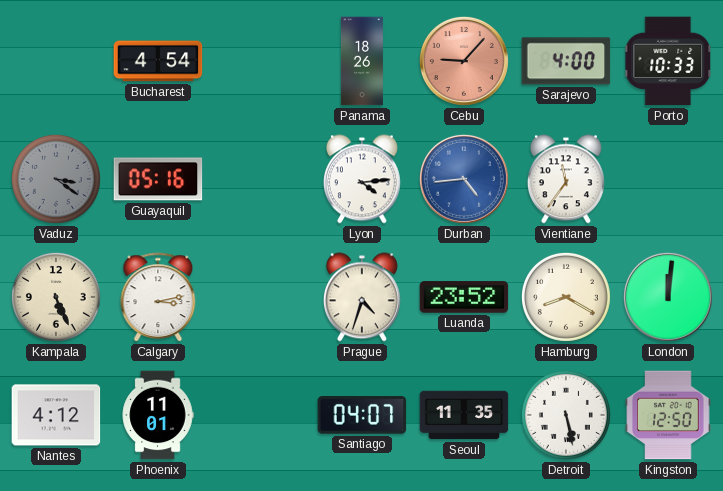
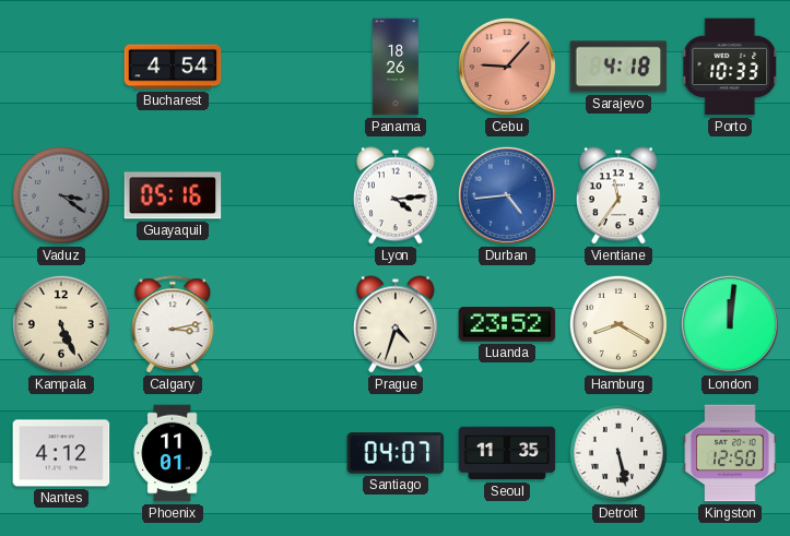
Sarajevo: 4:00 -> 4:18
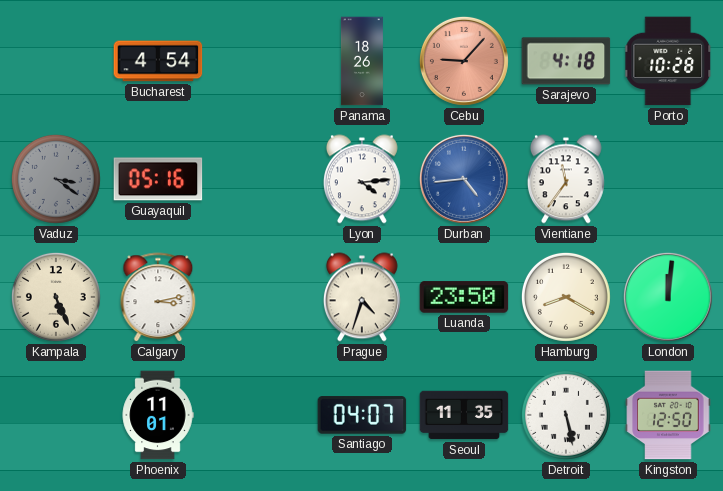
Porto: 10:33 -> 10:28
Luanda: 23:52 -> 23:50
Nantes: 4:12 -> none
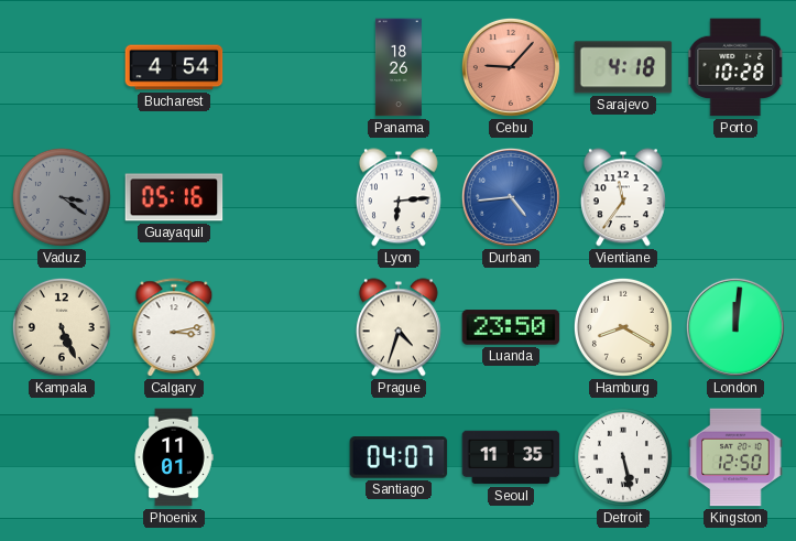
Lyon: 4:14 -> 6:14
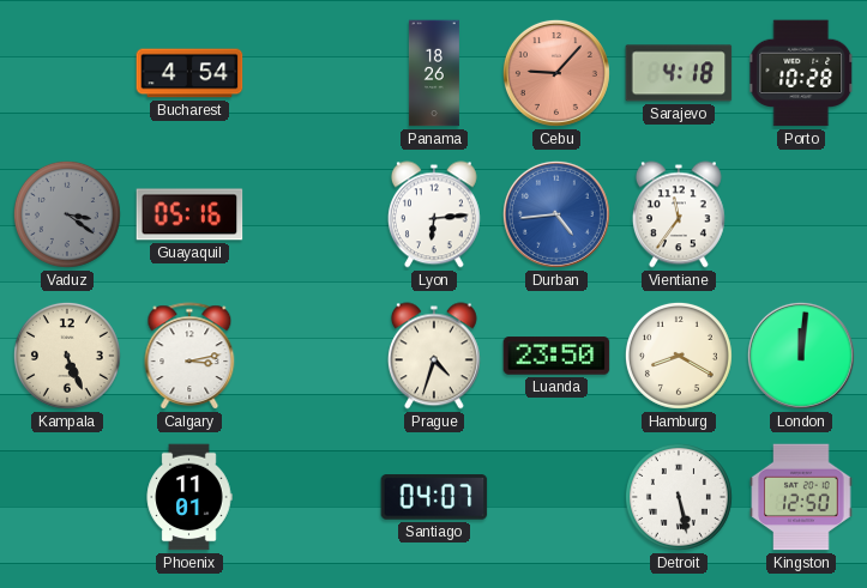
Seoul: 11:35 -> none
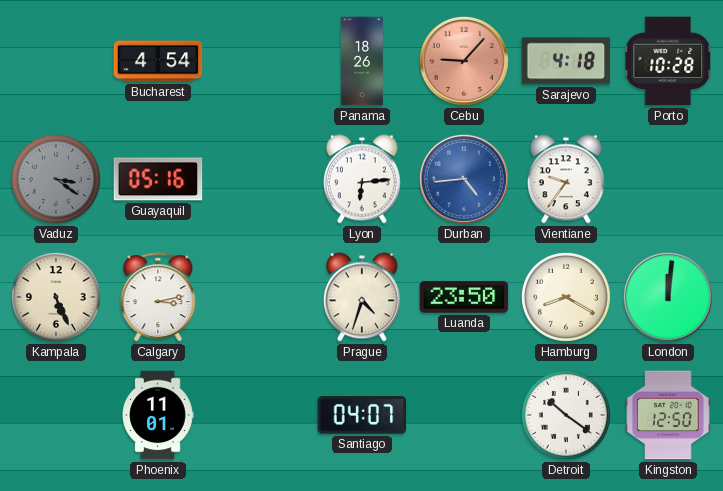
Vientiane: 11:36 -> 9:36
Detroit: 5:28 -> 10:21
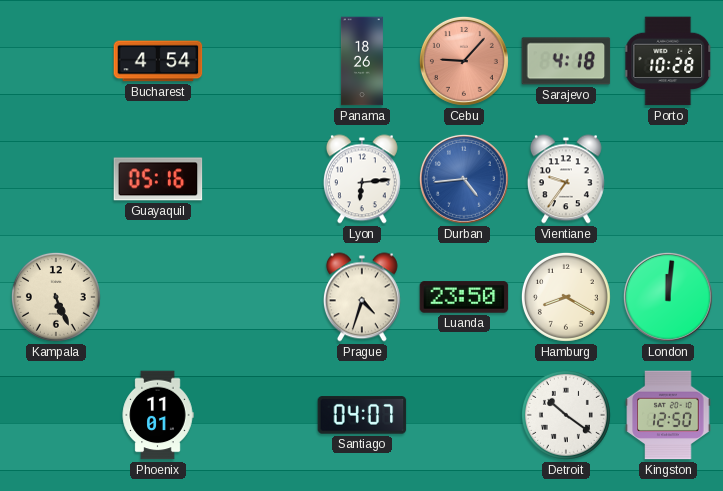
Vaduz: 3:21 -> none
Calgary: 3:13 -> none
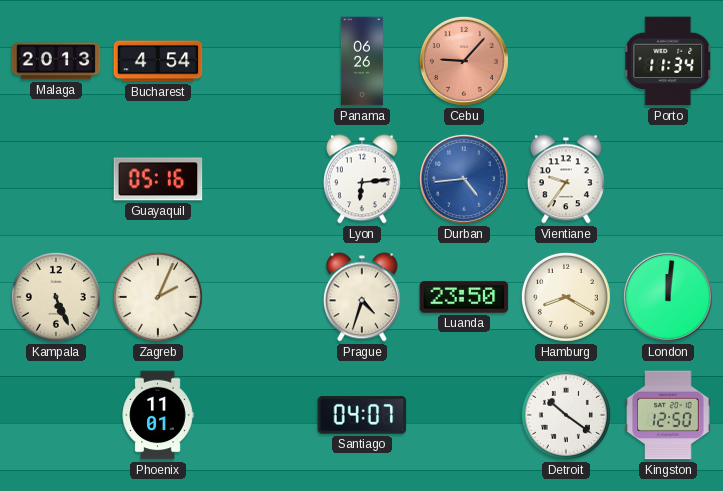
Malaga: none -> 20:13
Panama: 18:26 -> 06:26
Sarajevo: 4:18 -> none
Porto: 10:28 -> 11:34
Zagreb: none -> 2:04
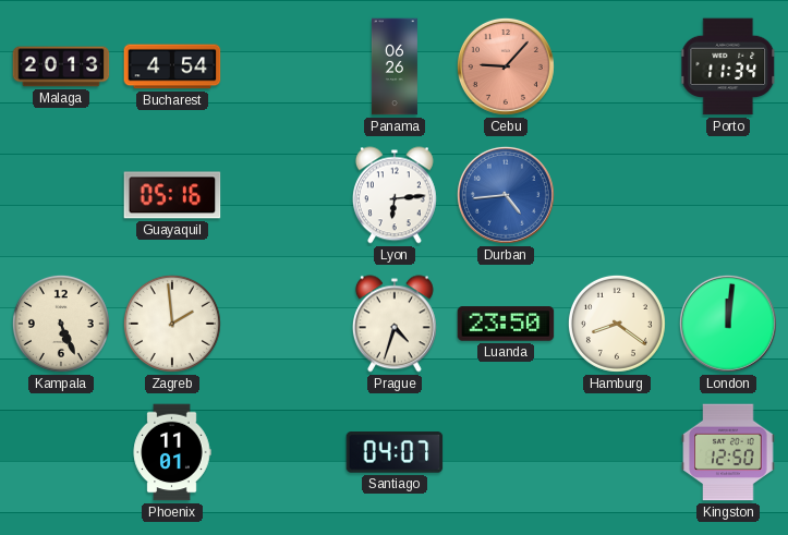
Vientiane: 9:36 -> none
Zagreb: 2:04 -> 1:59
Hamburg: 8:20 -> 8:21
Detroit: 10:21 -> none
